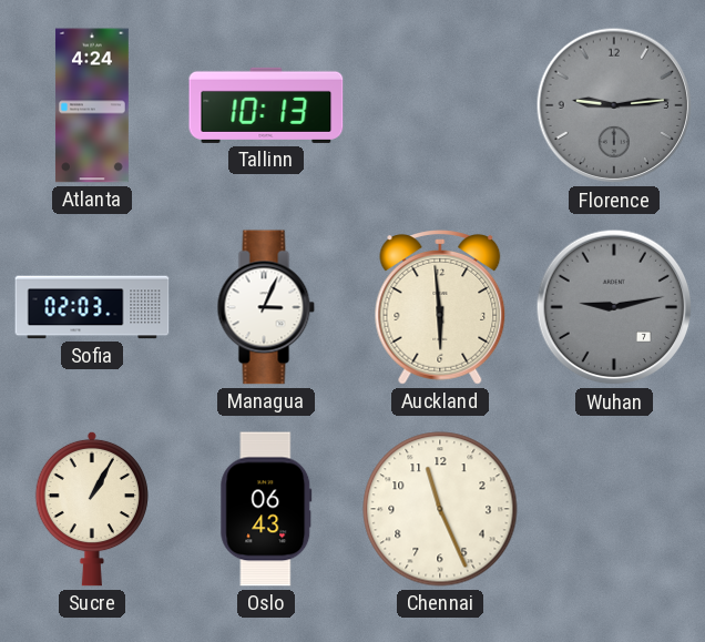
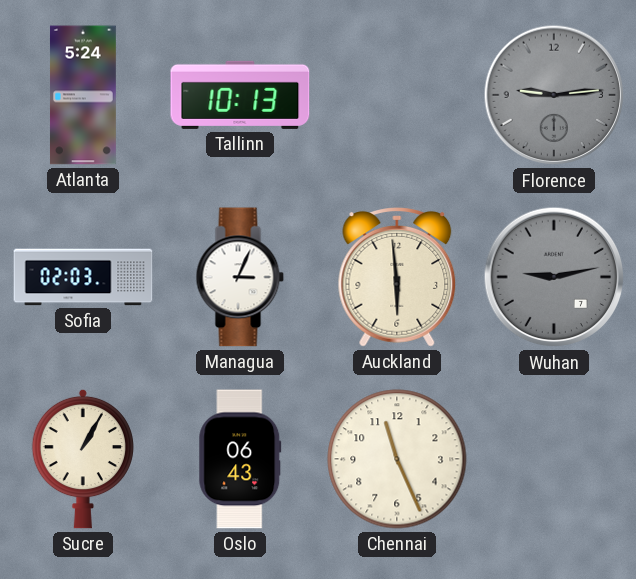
Atlanta: 4:24 -> 5:24
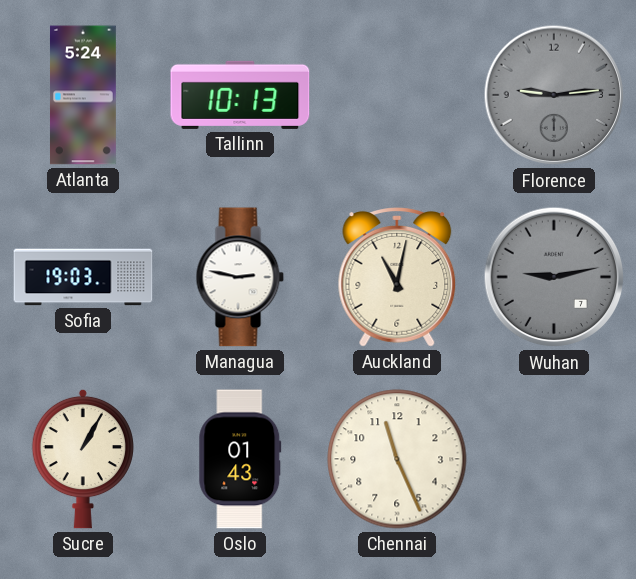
Sofia: 02:03 -> 19:03
Managua: 3:04 -> 2:47
Auckland: 5:59 -> 11:02
Oslo: 06:43 -> 01:43
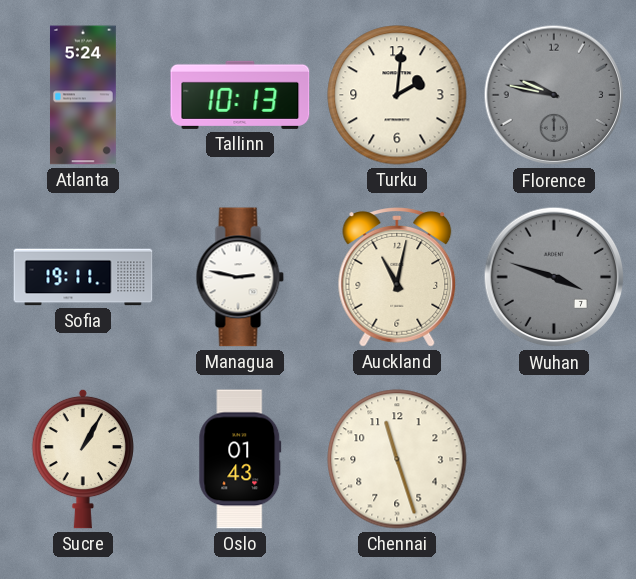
Turku: none -> 2:01
Florence: 9:14 -> 9:47
Sofia: 19:03 -> 19:11
Wuhan: 9:13 -> 3:48
Chennai: 11:26 -> 11:27
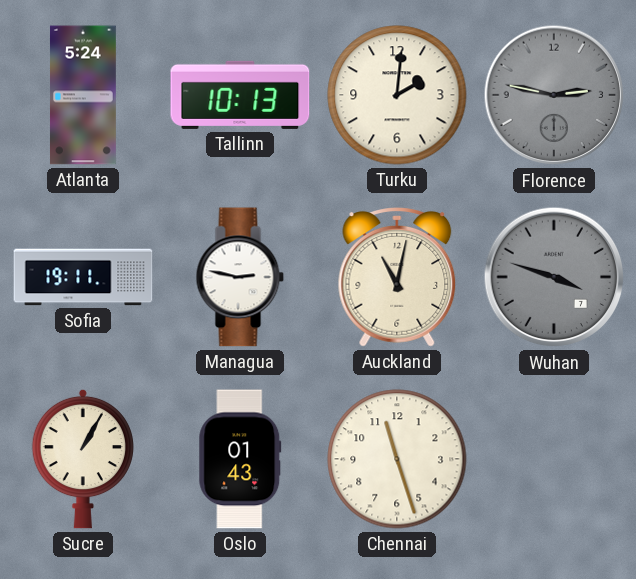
Florence: 9:47 -> 2:47
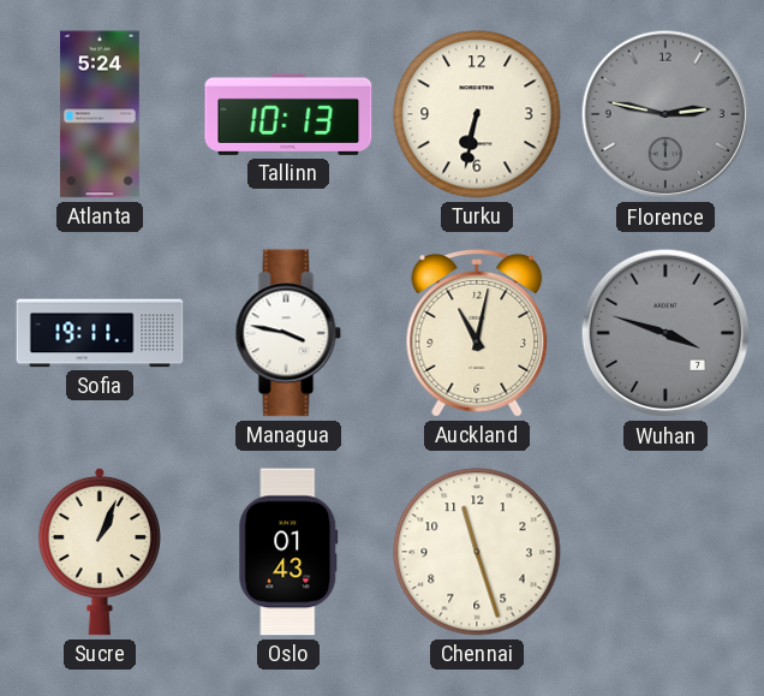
Turku: 2:01 -> 6:32
Managua: 2:47 -> 3:47
Sucre: 1:05 -> 1:04
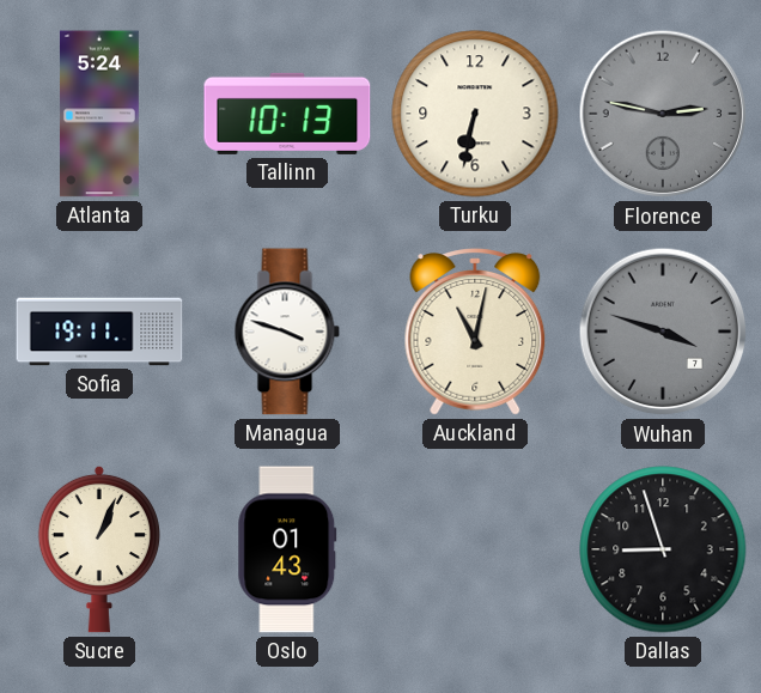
Managua: 3:47 -> 3:48
Chennai: 11:27 -> none
Dallas: none -> 8:57
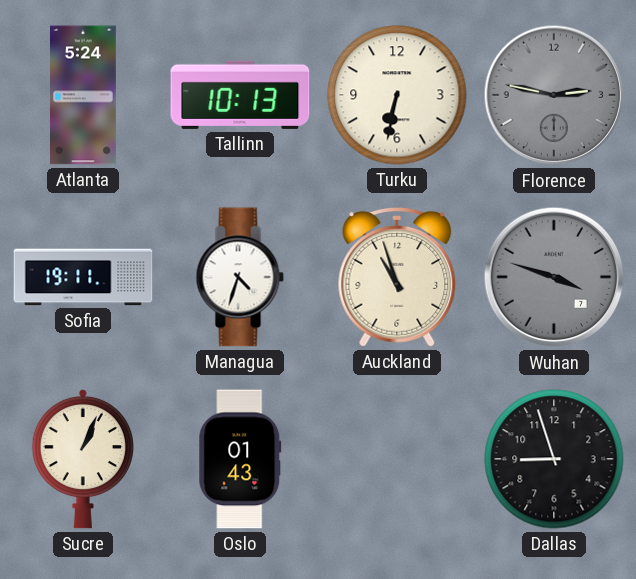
Managua: 3:48 -> 4:33
Auckland: 11:02 -> 10:57
